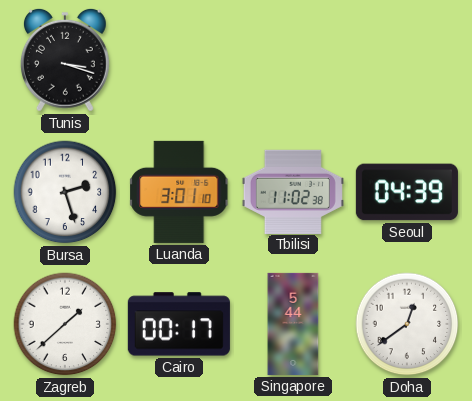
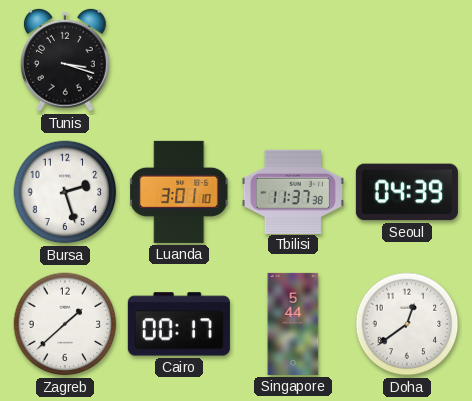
Tbilisi: 11:02 -> 11:37
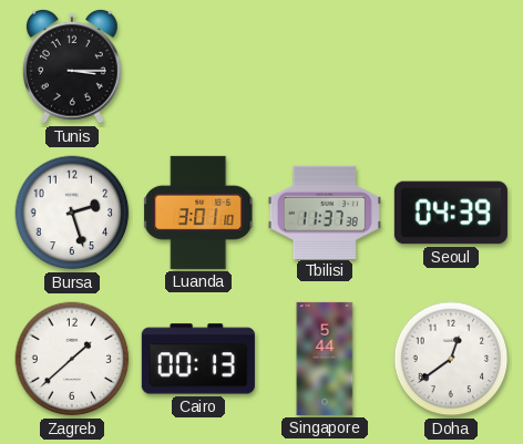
Tunis: 3:18 -> 3:15
Cairo: 00:17 -> 00:13
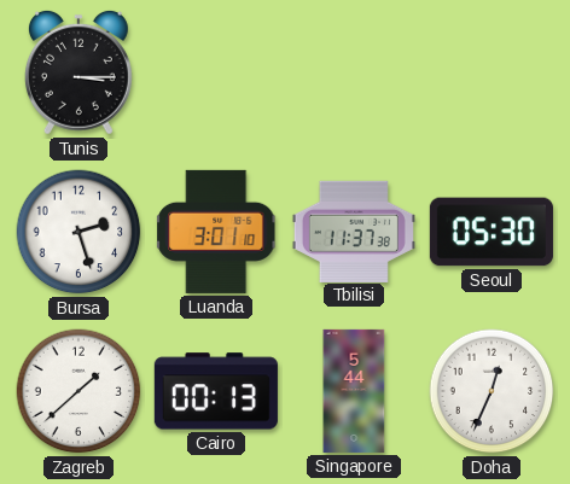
Seoul: 04:39 -> 05:30
Doha: 12:39 -> 12:34
